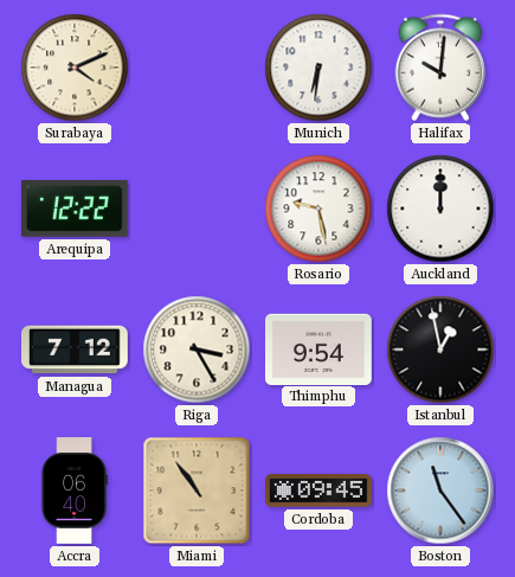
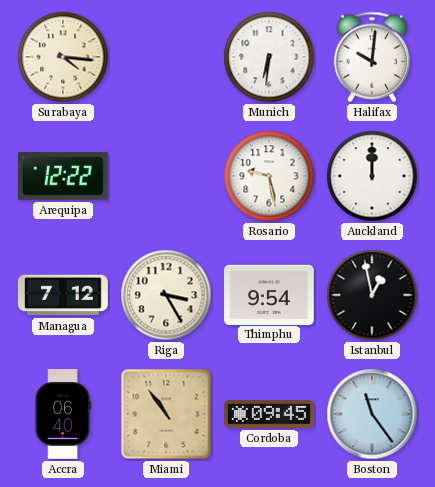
Surabaya: 4:11 -> 4:16
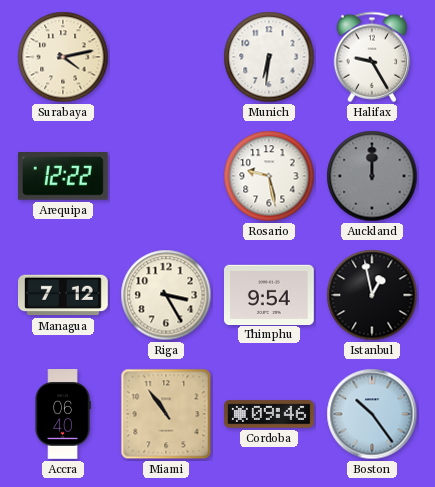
Surabaya: 4:16 -> 4:13
Halifax: 10:01 -> 9:25
Auckland dial: white -> grey
Cordoba: 09:45 -> 09:46
Boston: 11:24 -> 10:24
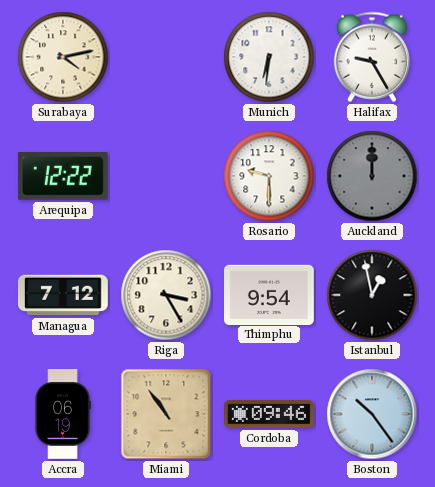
Rosario: 9:28 -> 9:30
Accra: 06:40 -> 06:19
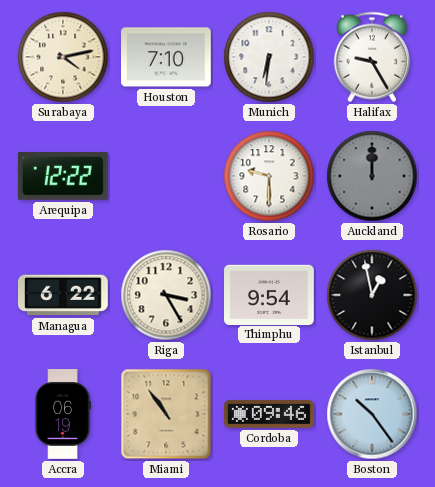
Houston: none -> 7:10
Managua: 7:12 -> 6:22
